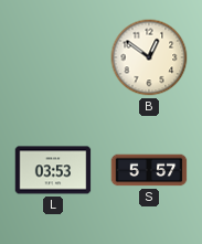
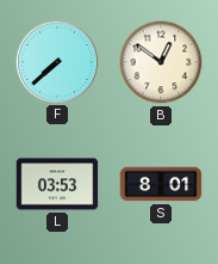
F: none -> 7:38
S: 5:57 -> 8:01
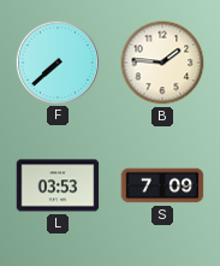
B: 12:51 -> 1:46
S: 8:01 -> 7:09
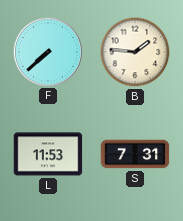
L: 03:53 -> 11:53
S: 7:09 -> 7:31
